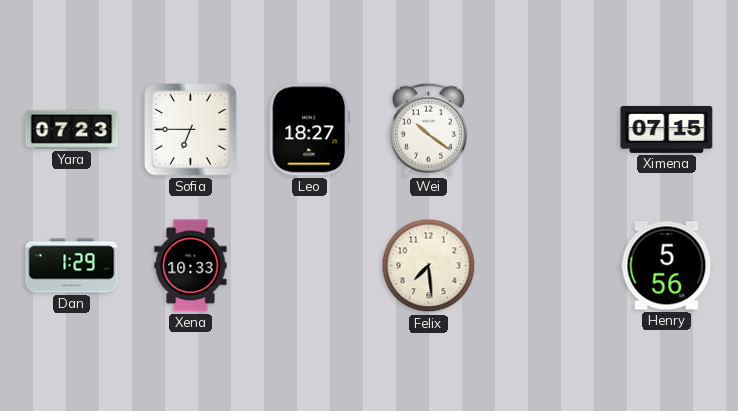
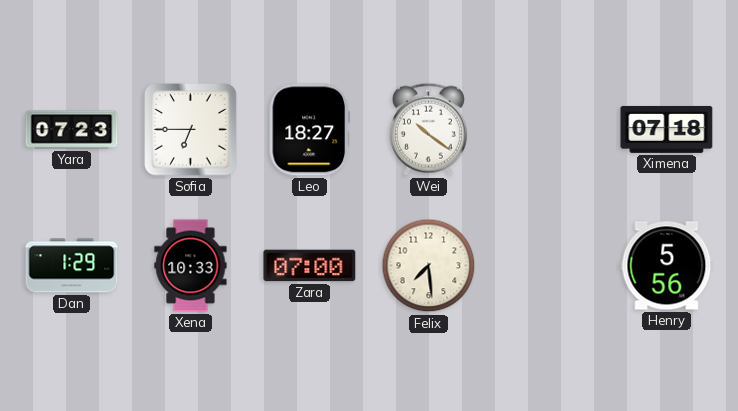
Ximena: 07:15 -> 07:18
Zara: none -> 07:00
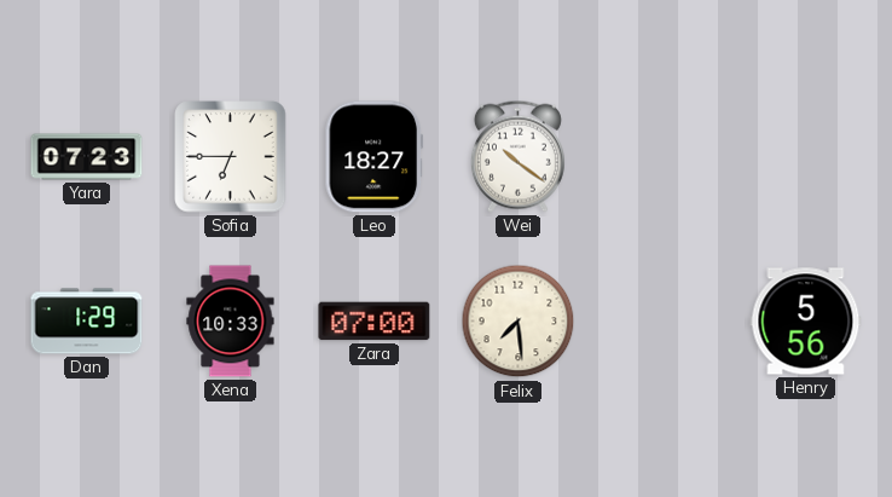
Ximena: 07:18 -> none
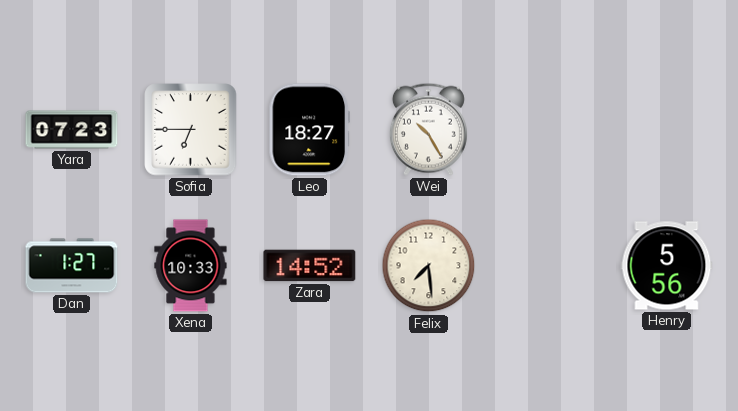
Wei: 10:21 -> 10:25
Dan: 1:29 -> 1:27
Zara: 07:00 -> 14:52
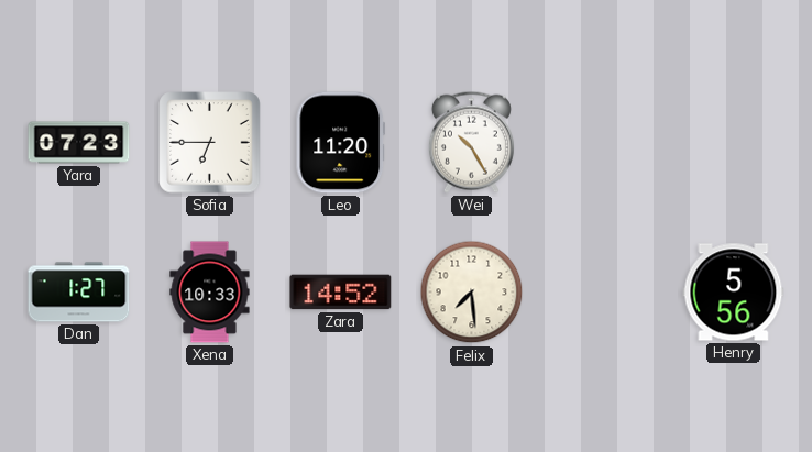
Leo: 18:27 -> 11:20
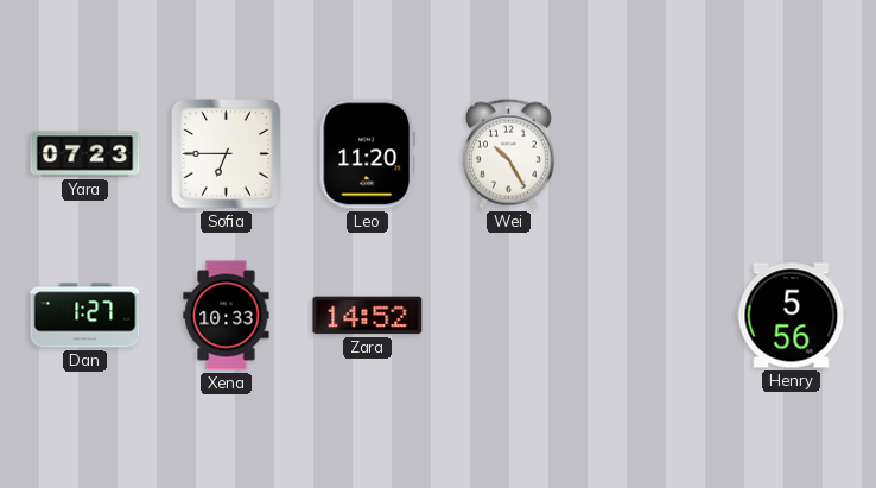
Felix: 7:29 -> none
